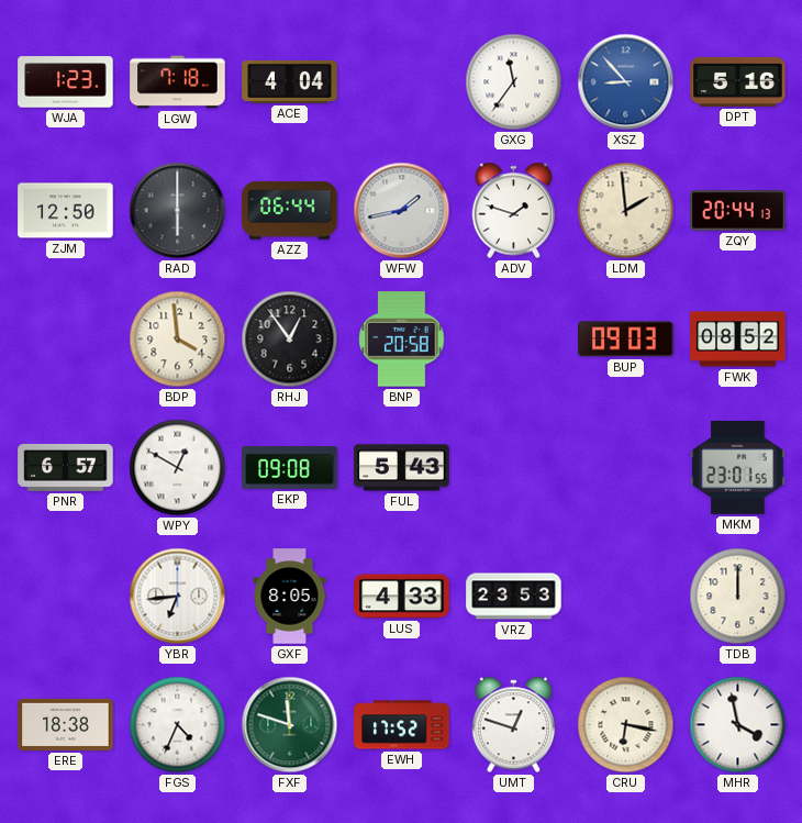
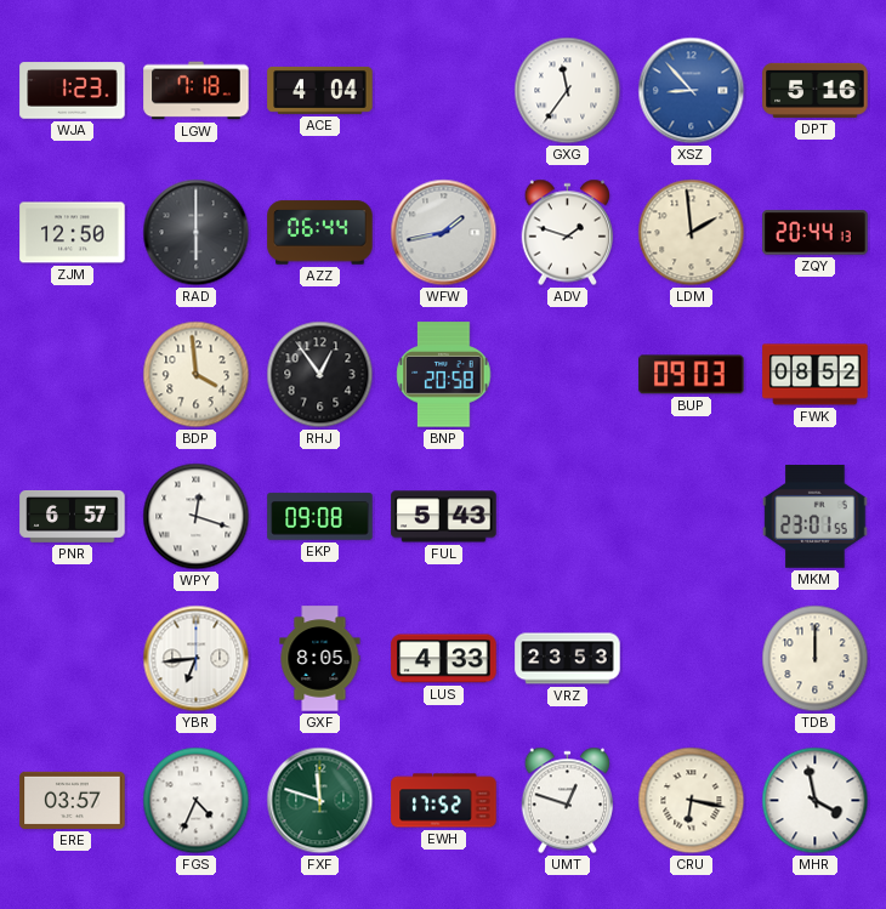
WPY: 12:50 -> 12:18
ERE: 18:38 -> 03:57
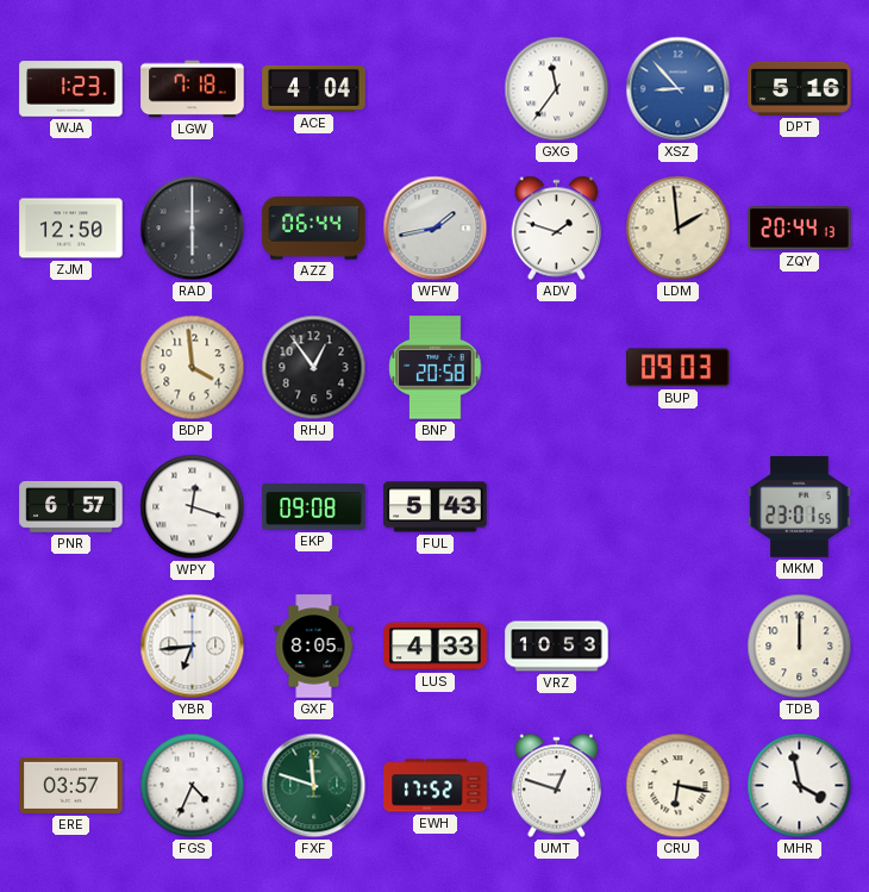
FWK: 08:52 -> none
VRZ: 23:53 -> 10:53
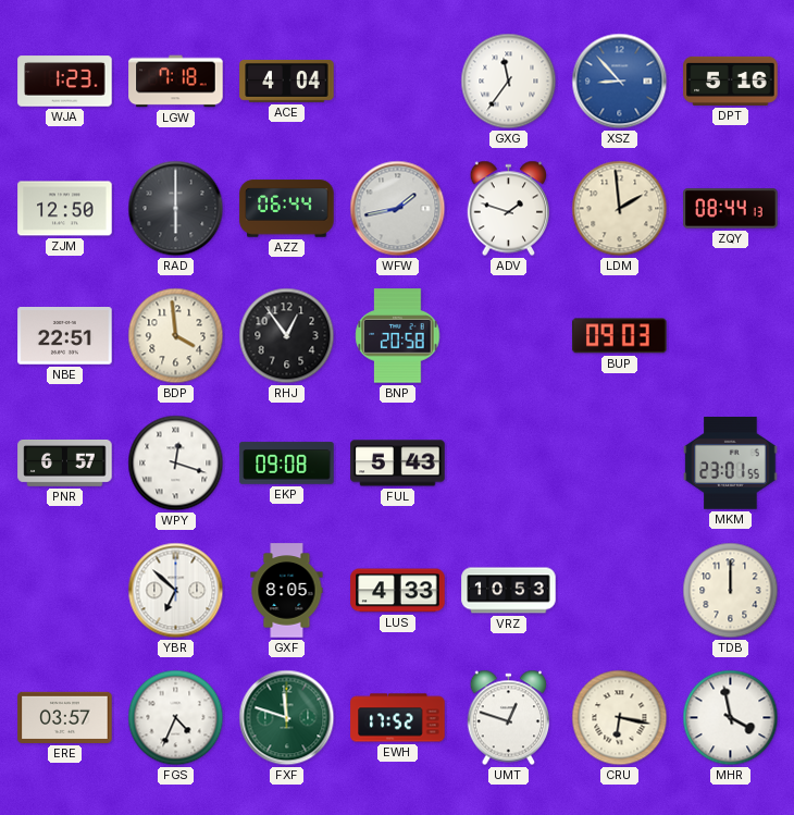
ZQY: 20:44 -> 08:44
NBE: none -> 22:51
YBR: 6:44 -> 6:52
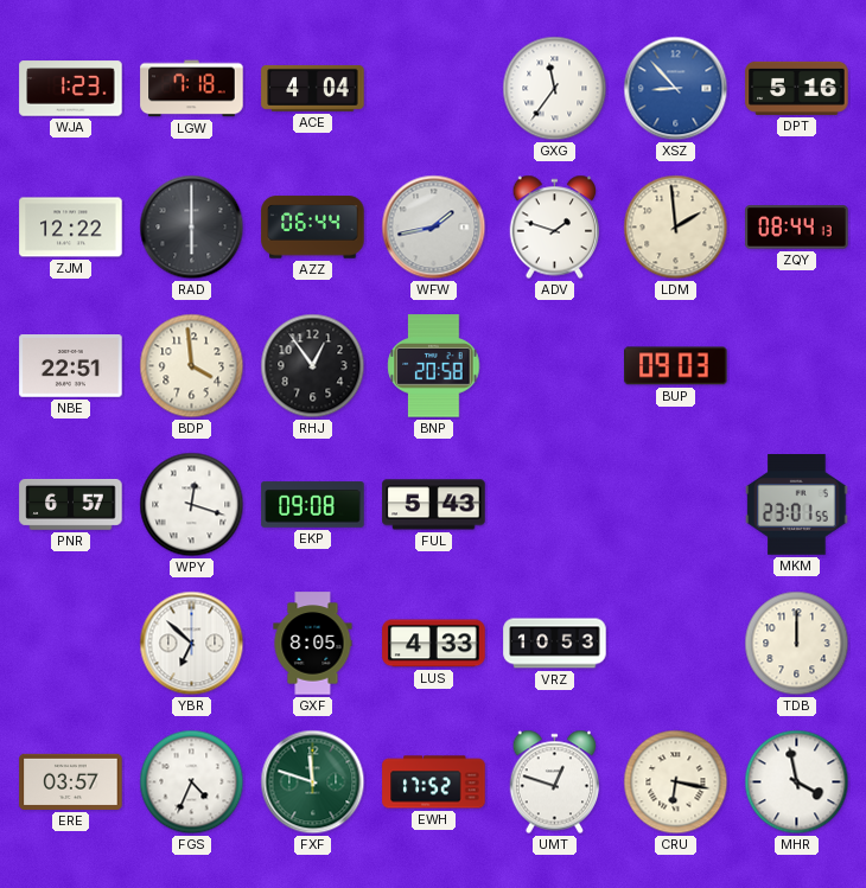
ZJM: 12:50 -> 12:22
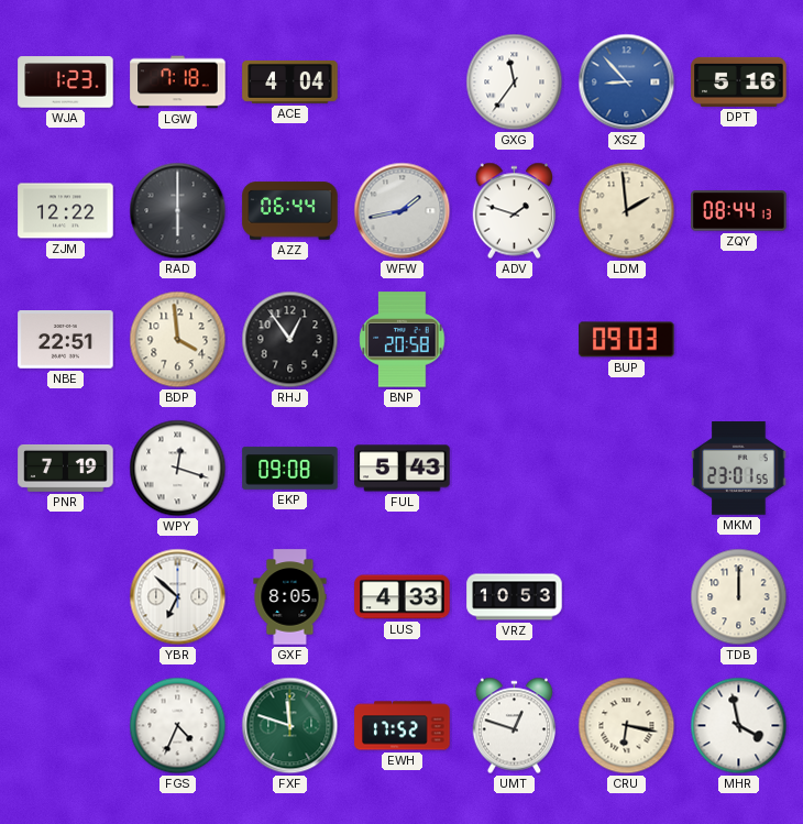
PNR: 6:57 -> 7:19
ERE: 03:57 -> none
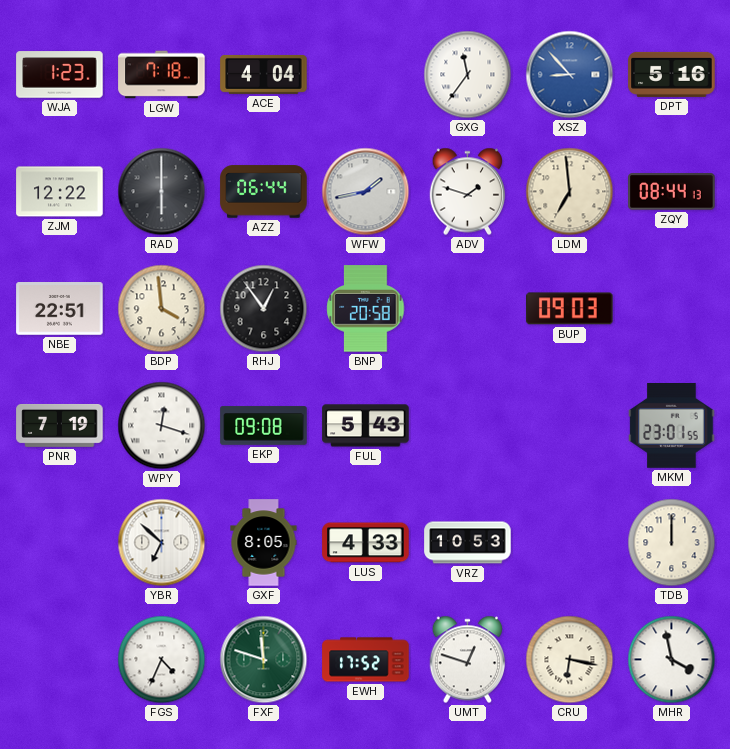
LDM: 1:59 -> 6:59
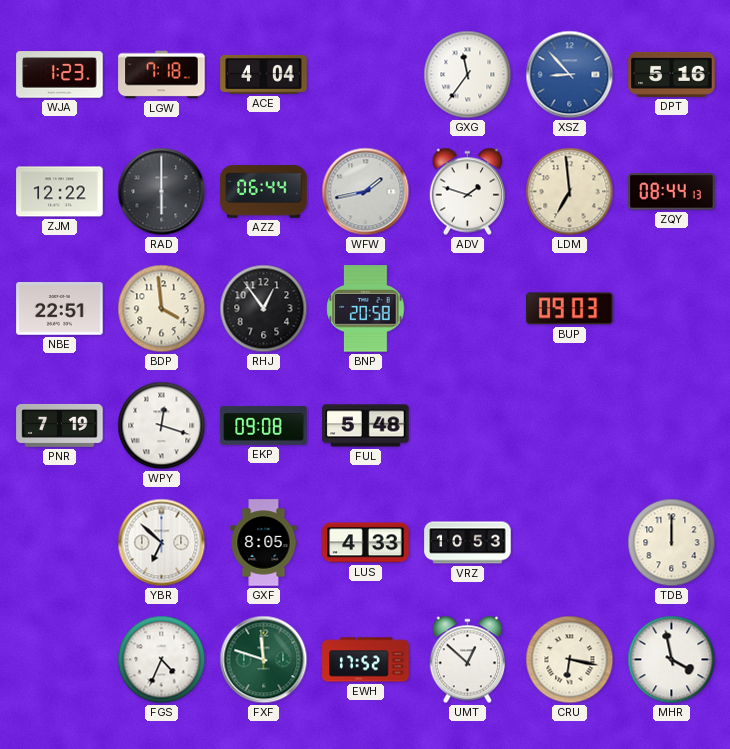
FUL: 5:43 -> 5:48
MKM: 23:01 -> none
UMT: 12:48 -> 12:52
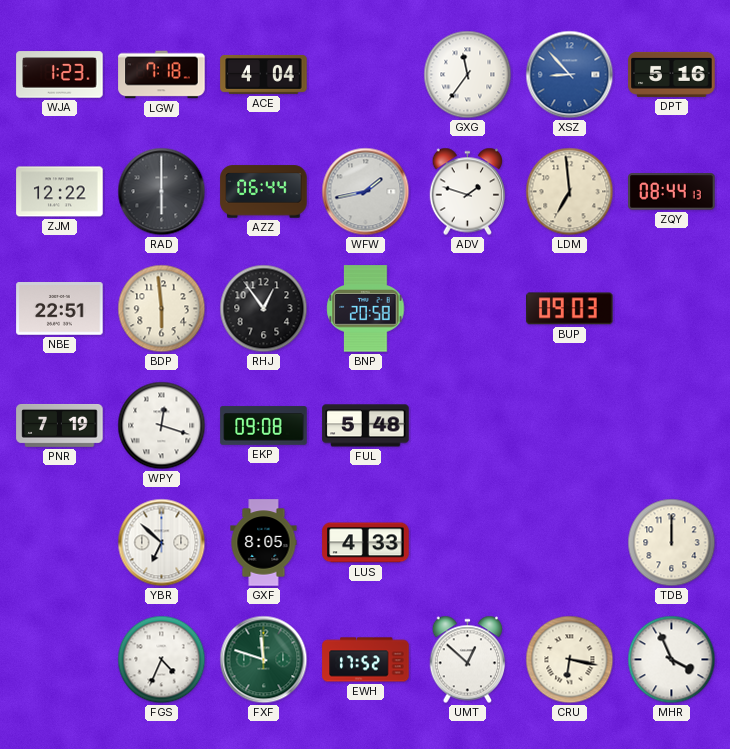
BDP: 3:59 -> 5:59
VRZ: 10:53 -> none
MHR: 3:58 -> 3:56
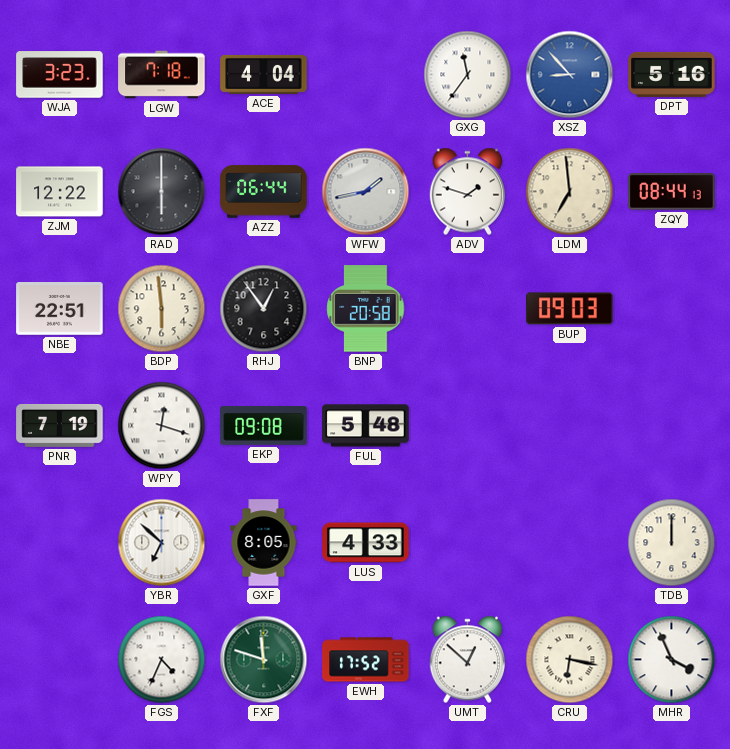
WJA: 1:23 -> 3:23
